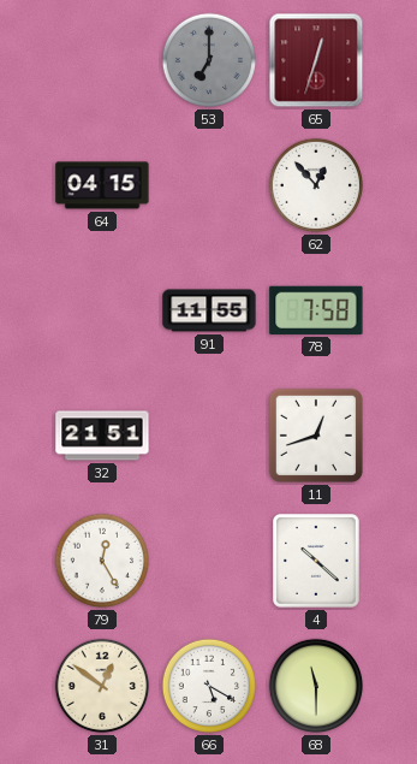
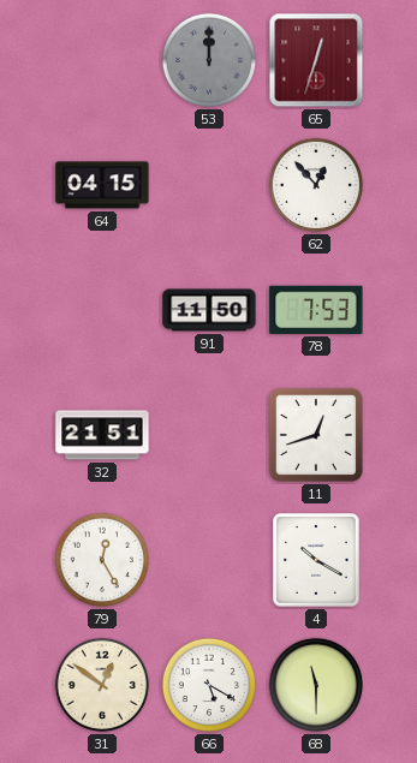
53: 7:00 -> 12:00
91: 11:55 -> 11:50
78: 7:58 -> 7:53
4: 10:22 -> 10:20
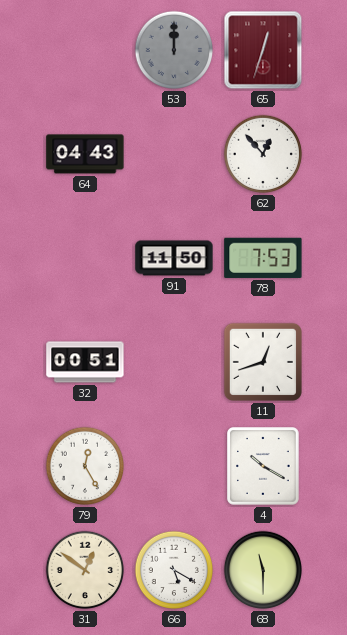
64: 04:15 -> 04:43
32: 21:51 -> 00:51
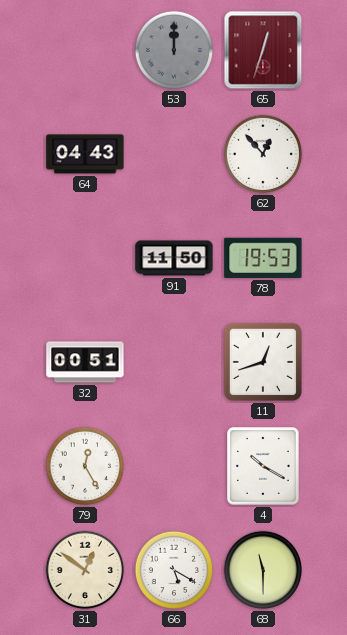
78: 7:53 -> 19:53
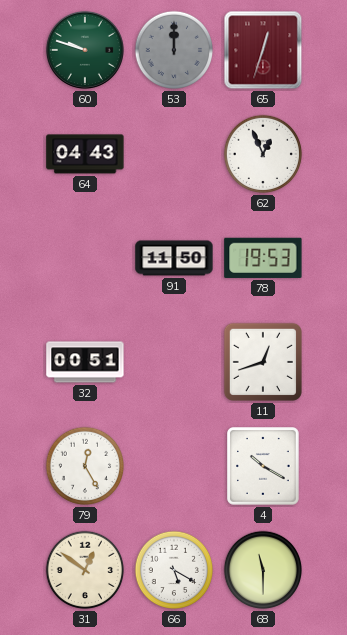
60: none -> 9:48
62: 12:53 -> 12:56
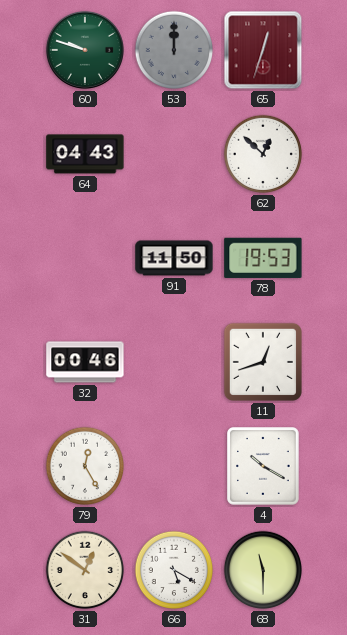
62: 12:56 -> 12:52
32: 00:51 -> 00:46
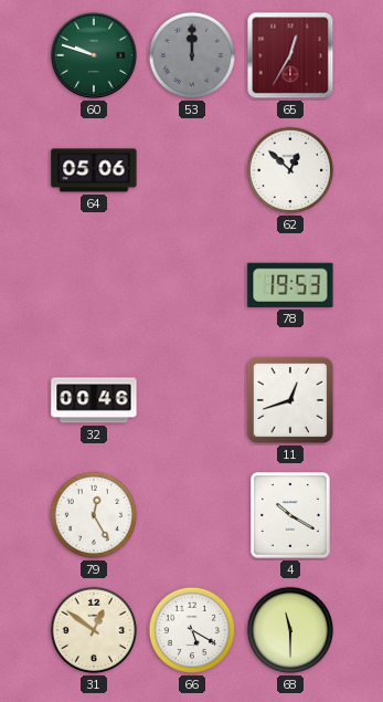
65: 12:33 -> 12:35
64: 04:43 -> 05:06
91: 11:50 -> none
